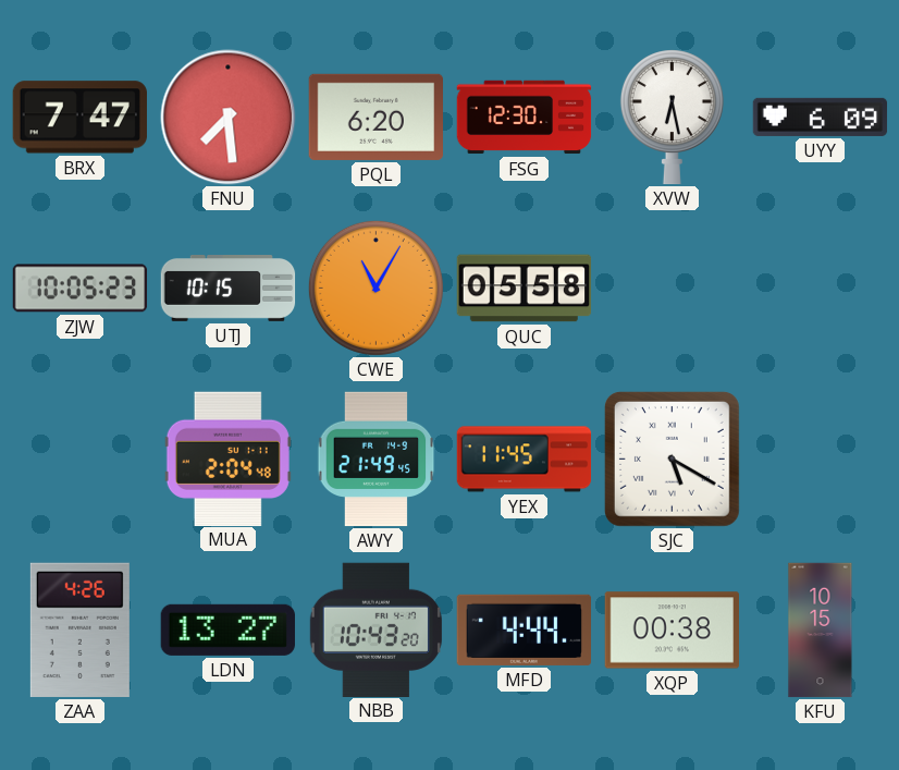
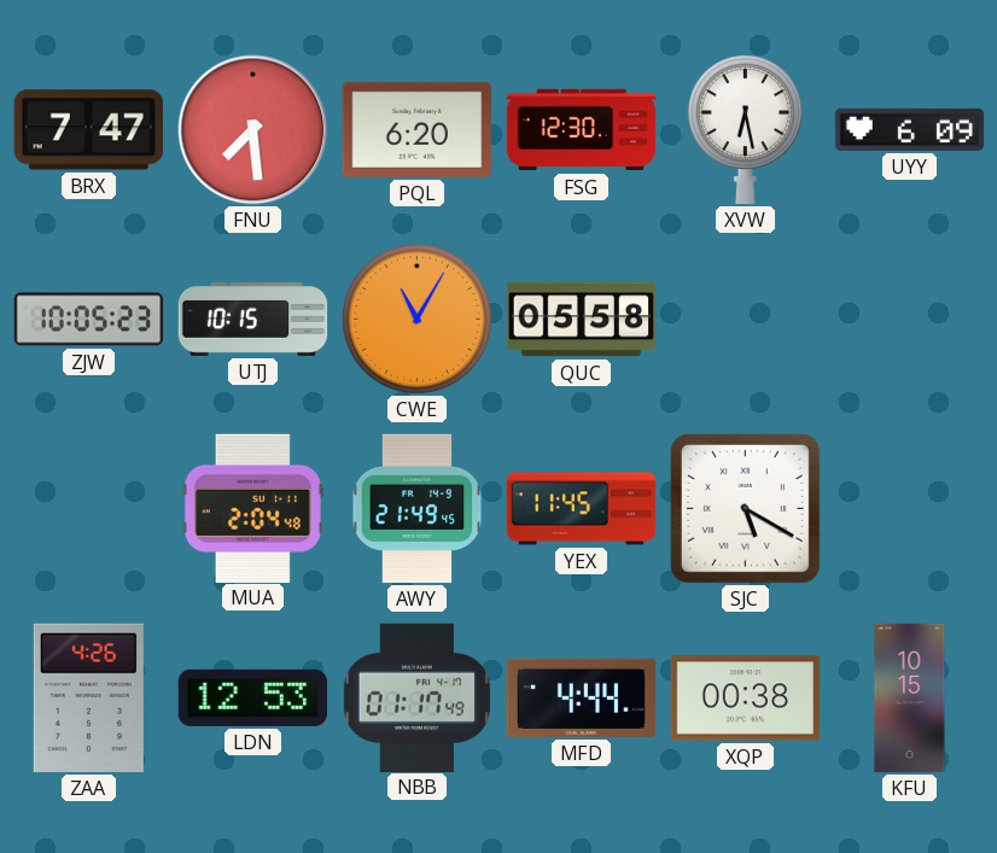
LDN: 13:27 -> 12:53
NBB: 10:43 -> 01:17
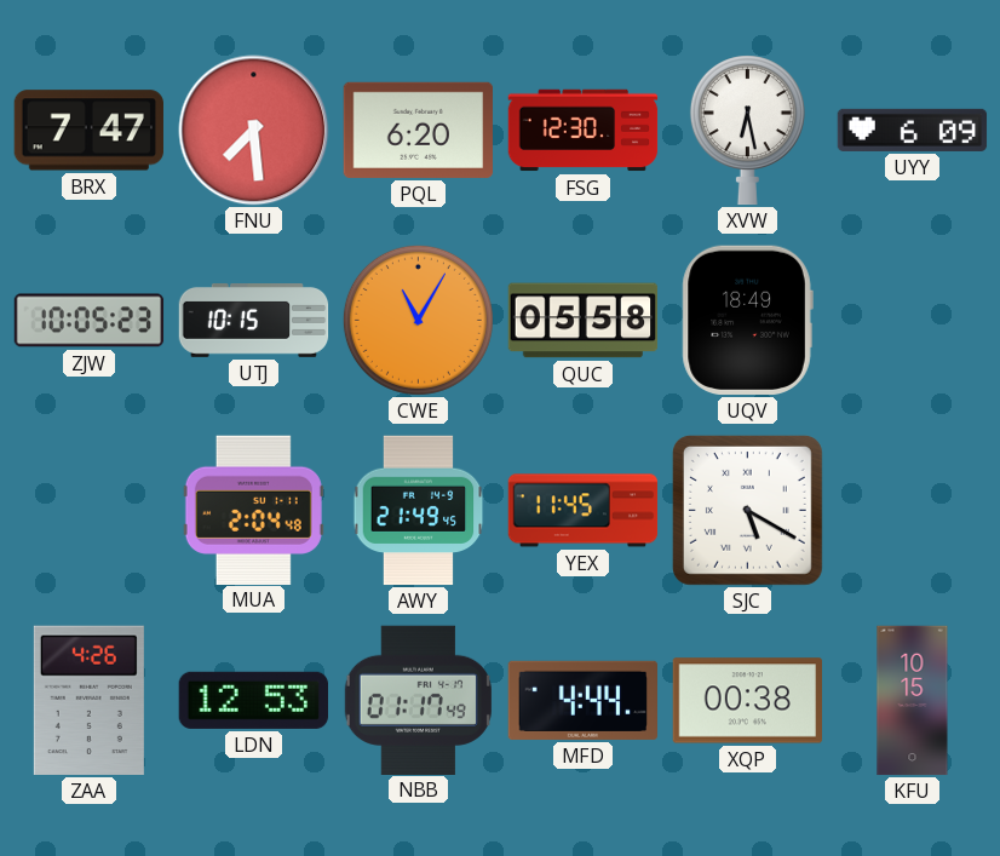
UQV: none -> 18:49
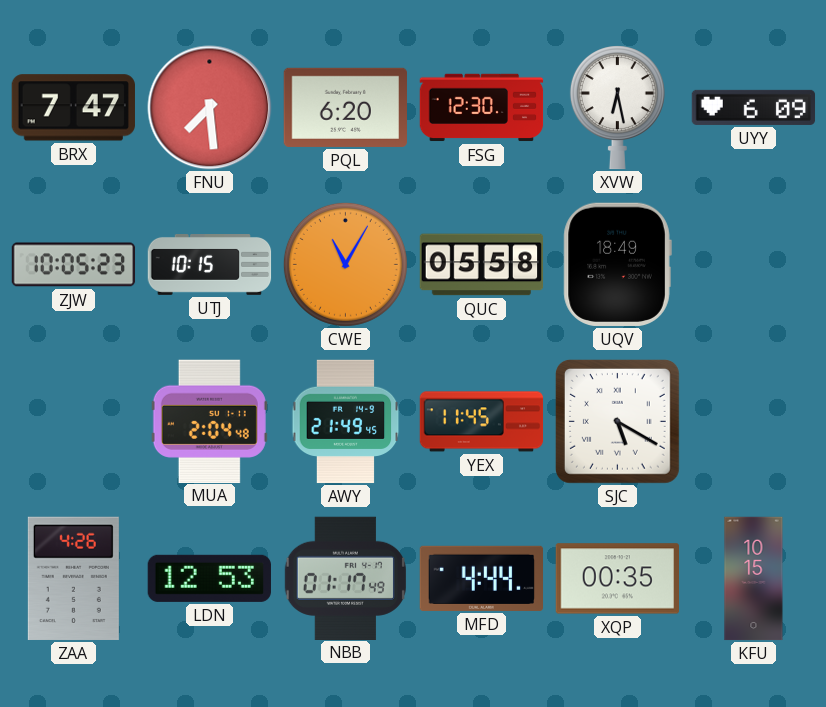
XQP: 00:38 -> 00:35
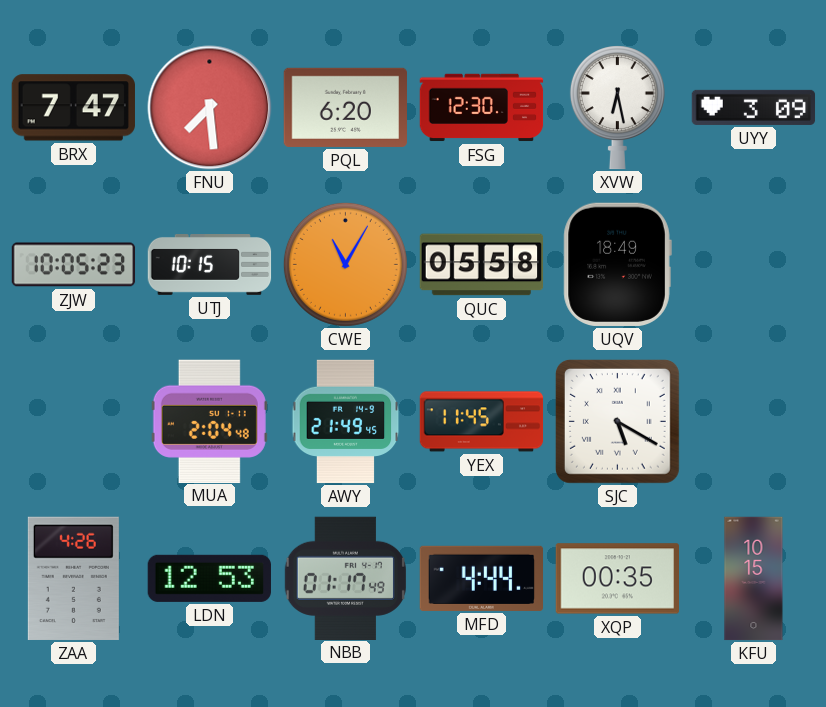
UYY: 6:09 -> 3:09
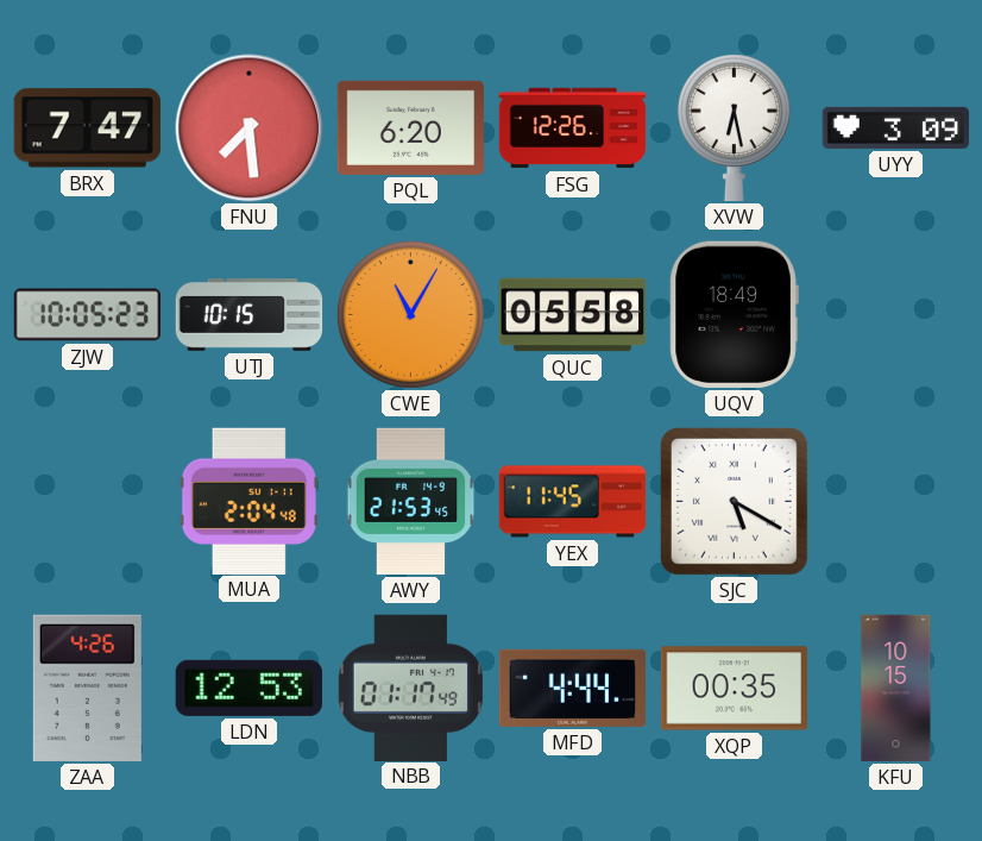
FSG: 12:30 -> 12:26
AWY: 21:49 -> 21:53
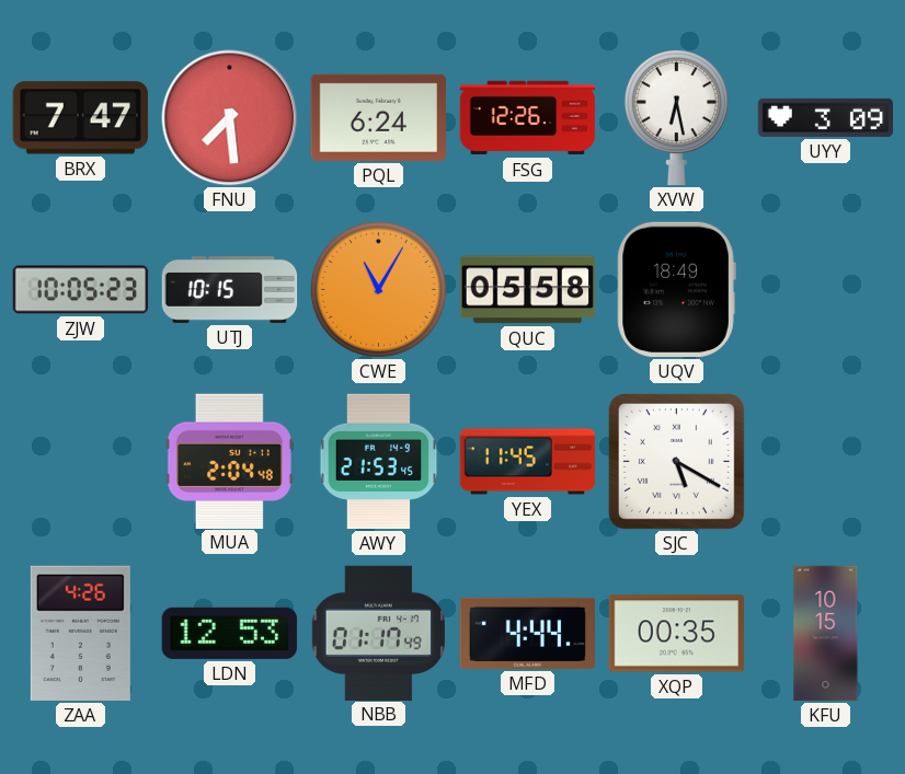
PQL: 6:20 -> 6:24
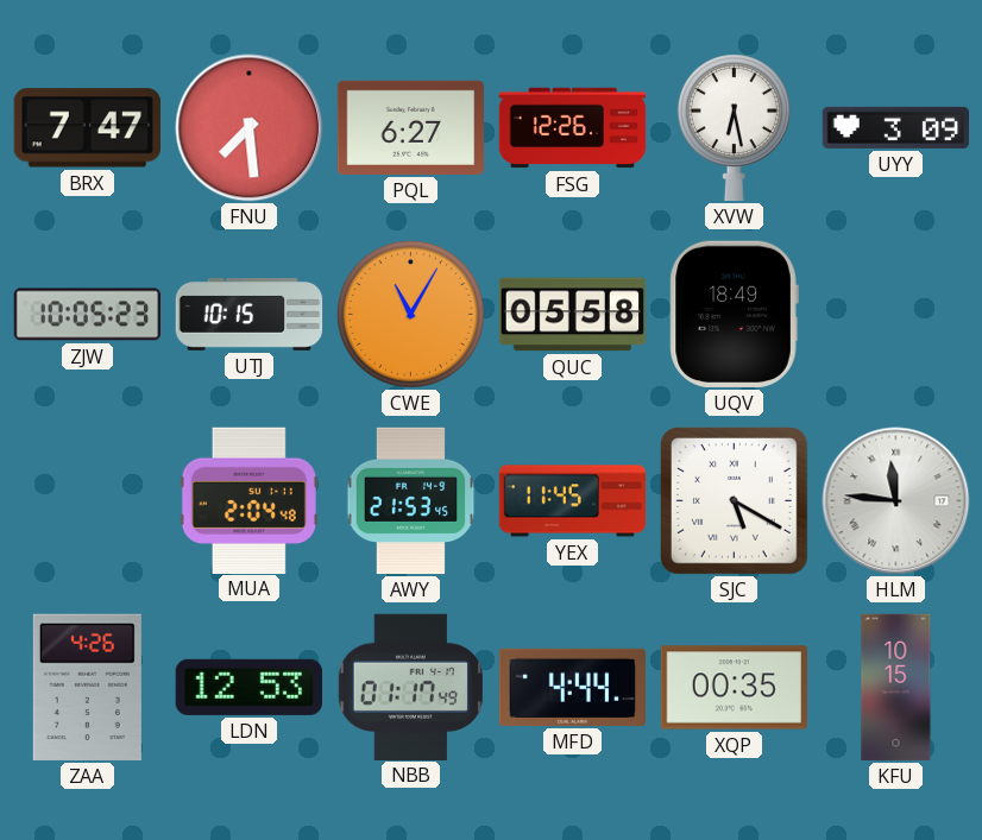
PQL: 6:24 -> 6:27
HLM: none -> 11:46
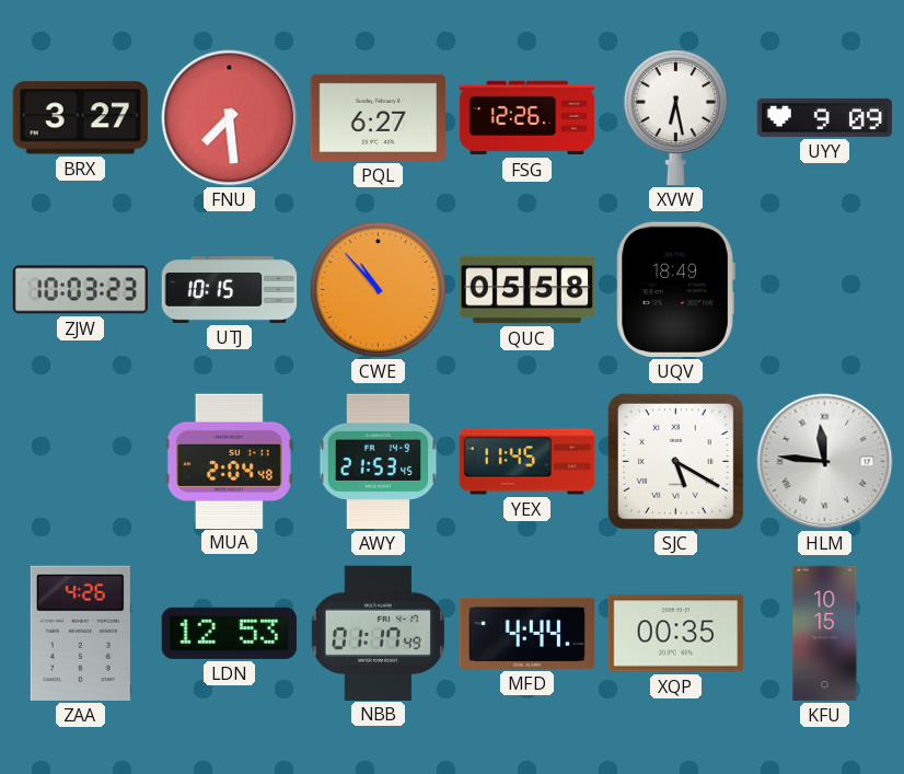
BRX: 7:47 -> 3:27
UYY: 3:09 -> 9:09
ZJW: 10:05 -> 10:03
CWE: 11:05 -> 10:53
